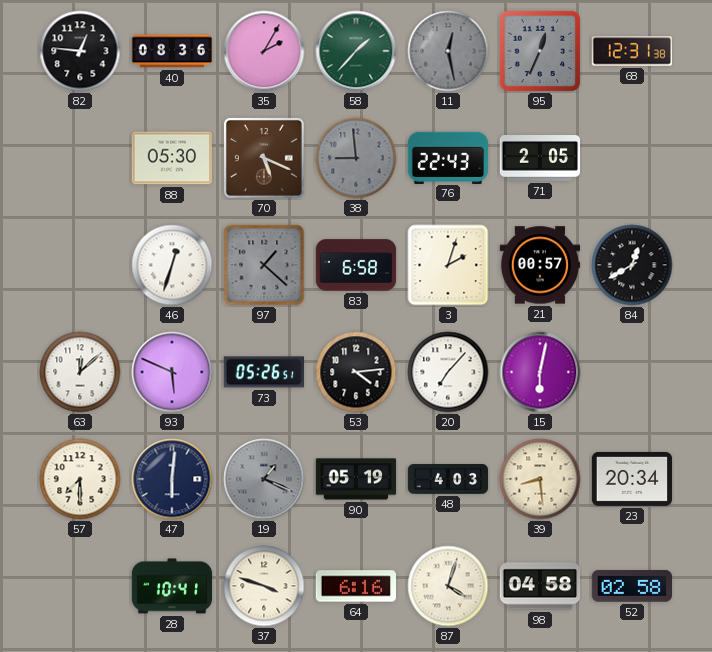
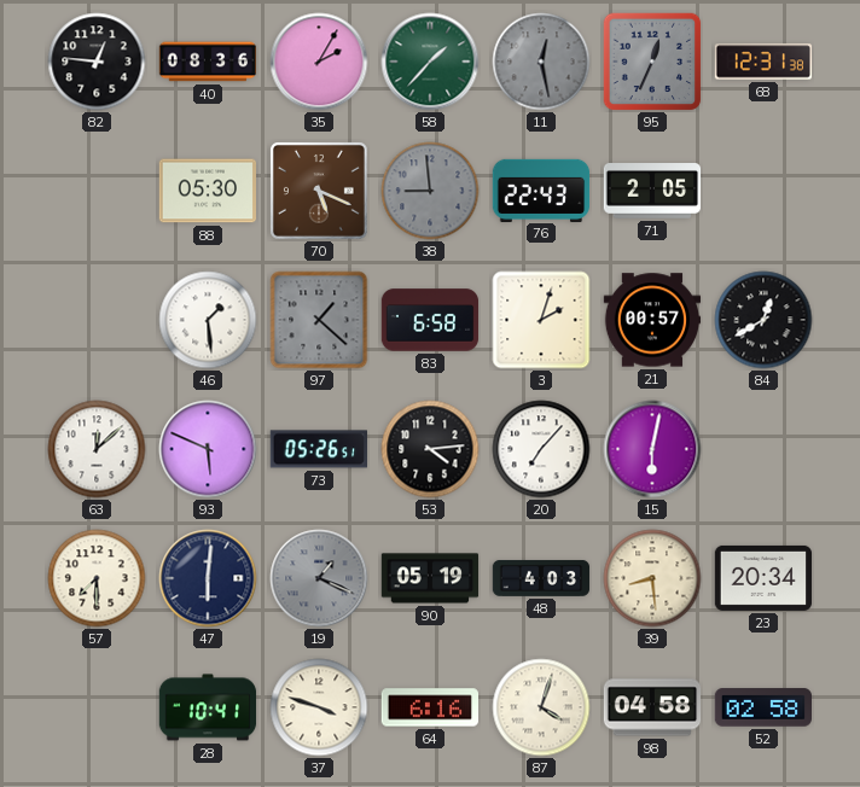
46: 12:33 -> 1:29
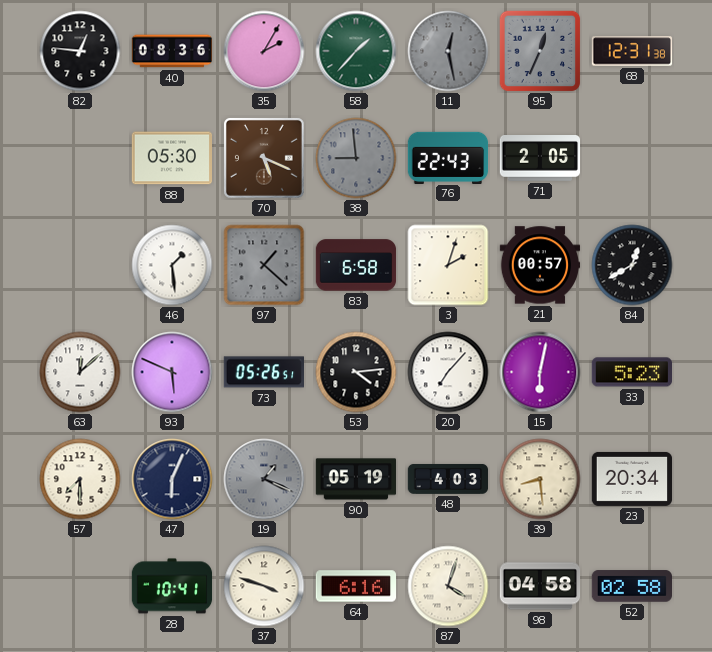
33: none -> 5:23
47: 6:01 -> 6:04
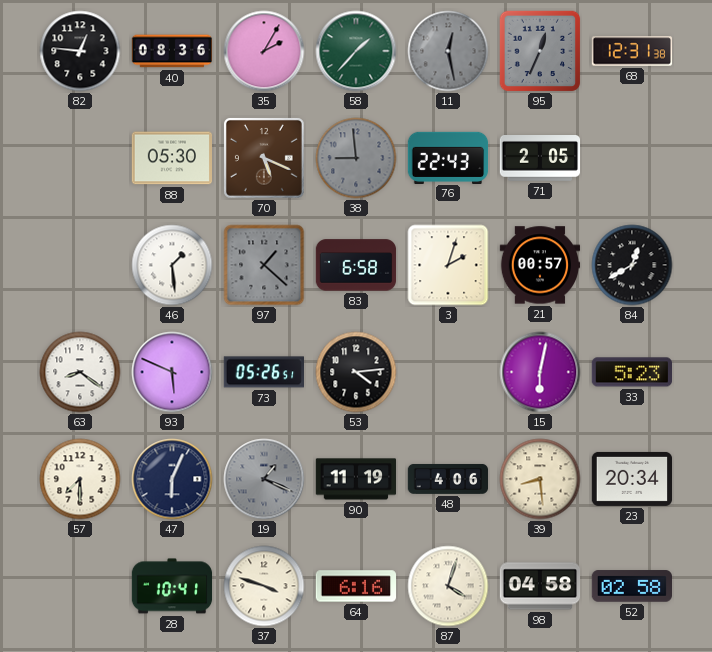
63: 12:08 -> 8:21
20: 7:07 -> none
90: 05:19 -> 11:19
48: 4:03 -> 4:06
